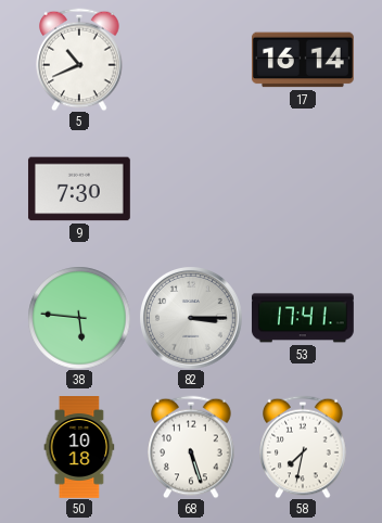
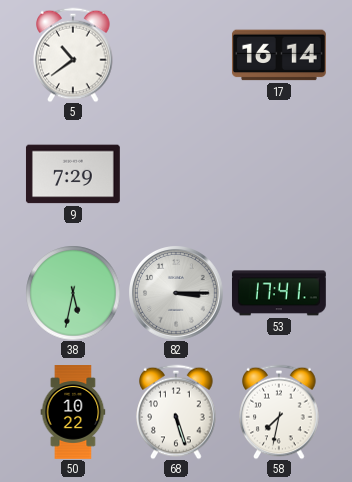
5: 10:41 -> 10:39
9: 7:30 -> 7:29
38: 5:46 -> 5:32
50: 10:18 -> 10:22
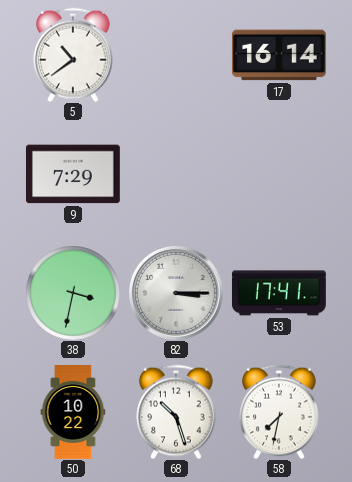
38: 5:32 -> 3:32
68: 5:27 -> 10:27
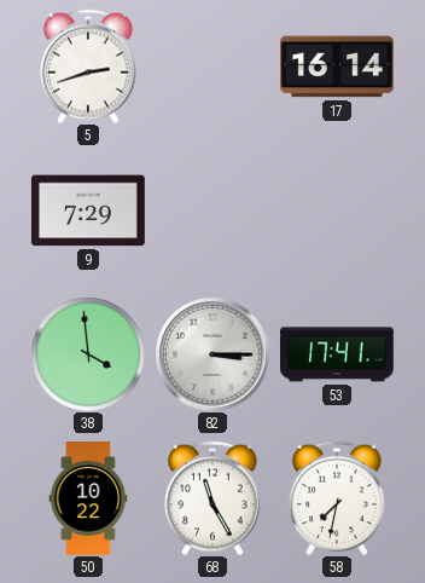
5: 10:39 -> 2:42
38: 3:32 -> 3:59
68: 10:27 -> 11:25
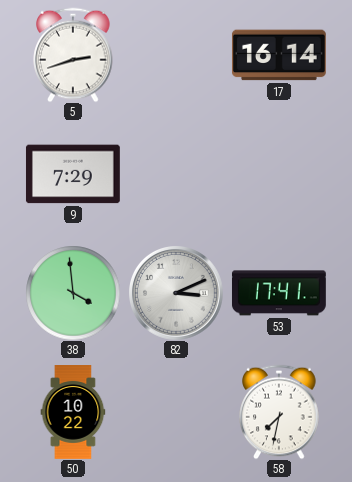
82: 3:15 -> 3:11
68: 11:25 -> none
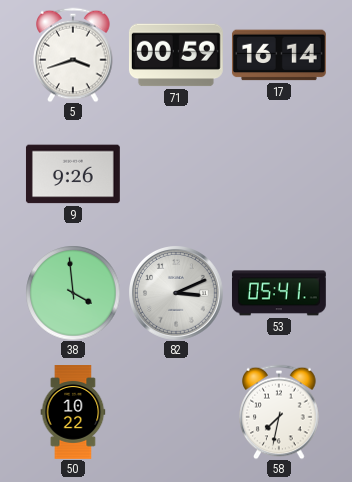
5: 2:42 -> 3:42
71: none -> 00:59
9: 7:29 -> 9:26
53: 17:41 -> 05:41
